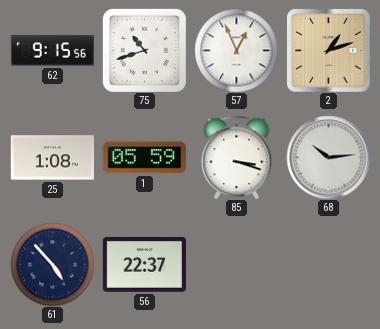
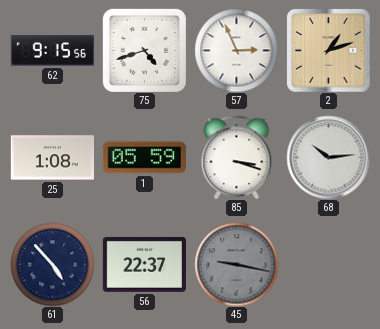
75: 10:42 -> 4:42
57: 12:56 -> 2:56
45: none -> 9:17
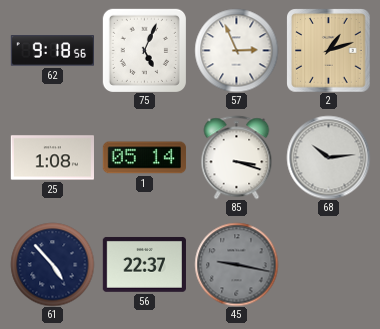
62: 9:15 -> 9:18
75: 4:42 -> 5:04
1: 05:59 -> 05:14
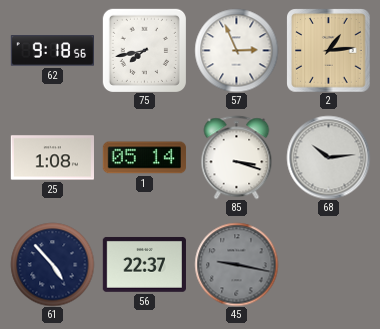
75: 5:04 -> 7:43
2: 1:12 -> 1:14
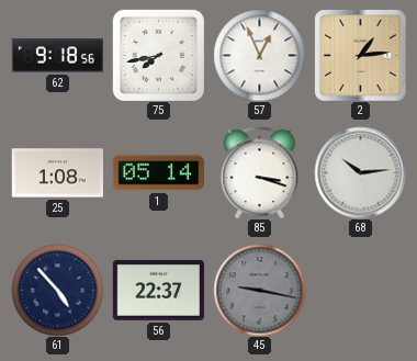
57: 2:56 -> 12:56
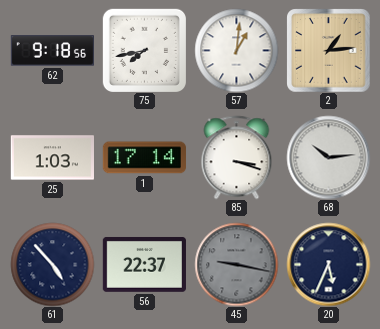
57: 12:56 -> 1:01
25: 1:08 -> 1:03
1: 05:14 -> 17:14
20: none -> 5:34
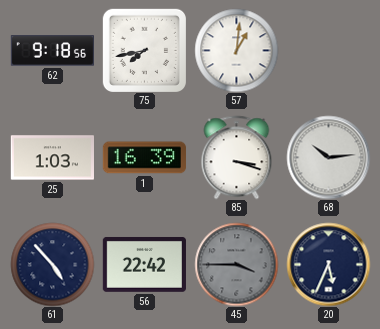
2: 1:14 -> none
1: 17:14 -> 16:39
56: 22:37 -> 22:42
45: 9:17 -> 3:45
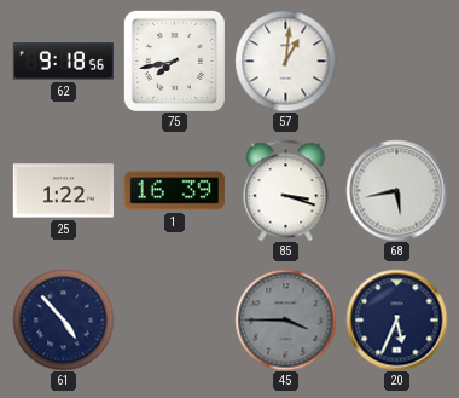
25: 1:03 -> 1:22
68: 10:14 -> 5:43
56: 22:42 -> none
